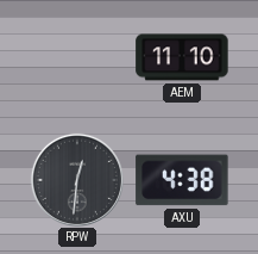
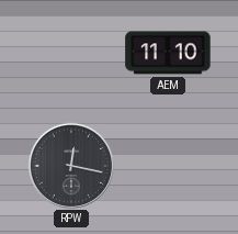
RPW: 12:31 -> 12:17
AXU: 4:38 -> none
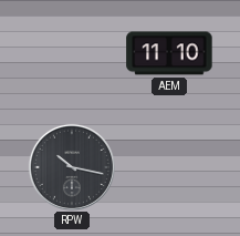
RPW: 12:17 -> 10:17
